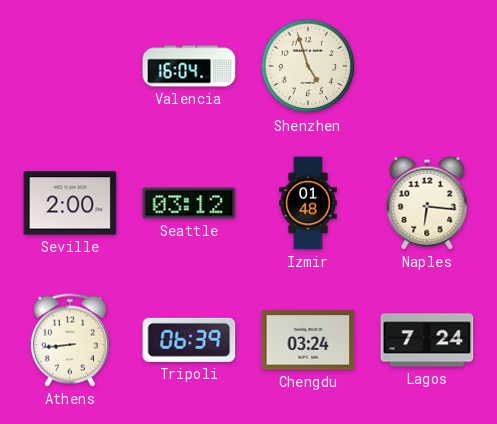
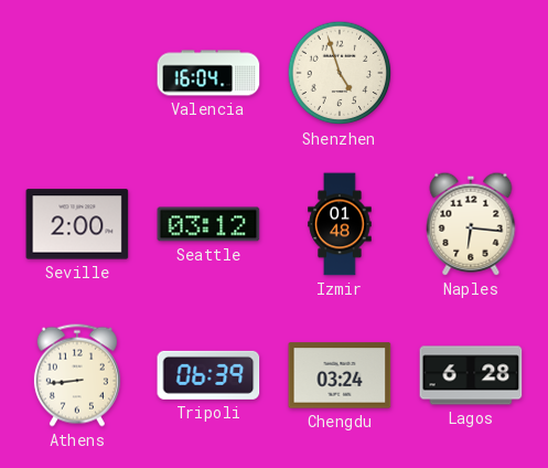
Lagos: 7:24 -> 6:28
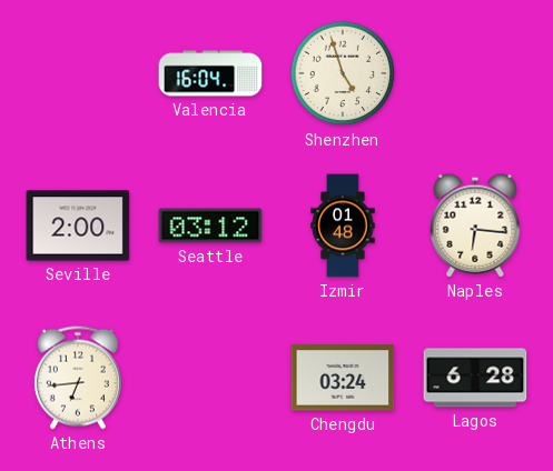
Athens: 8:44 -> 6:44
Tripoli: 06:39 -> none
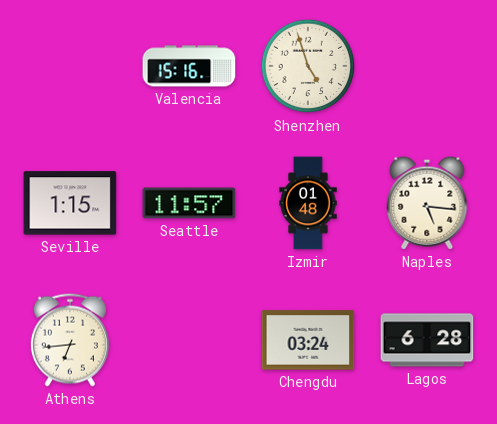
Valencia: 16:04 -> 15:16
Seville: 2:00 -> 1:15
Seattle: 03:12 -> 11:57
Naples: 6:16 -> 5:16
